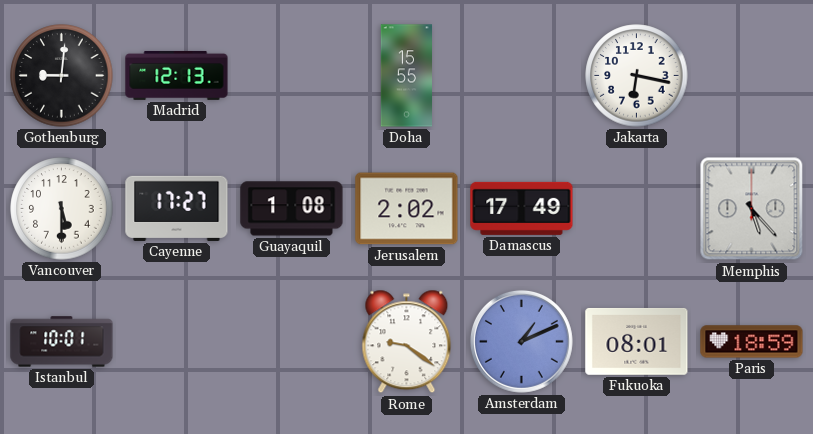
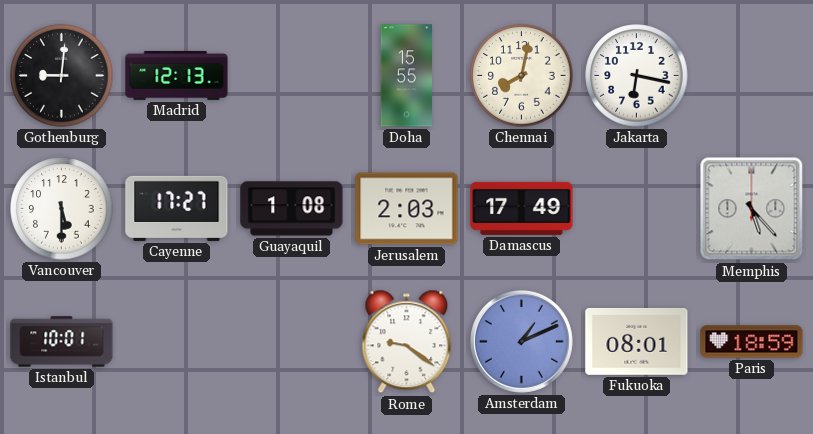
Chennai: none -> 8:02
Jerusalem: 2:02 -> 2:03
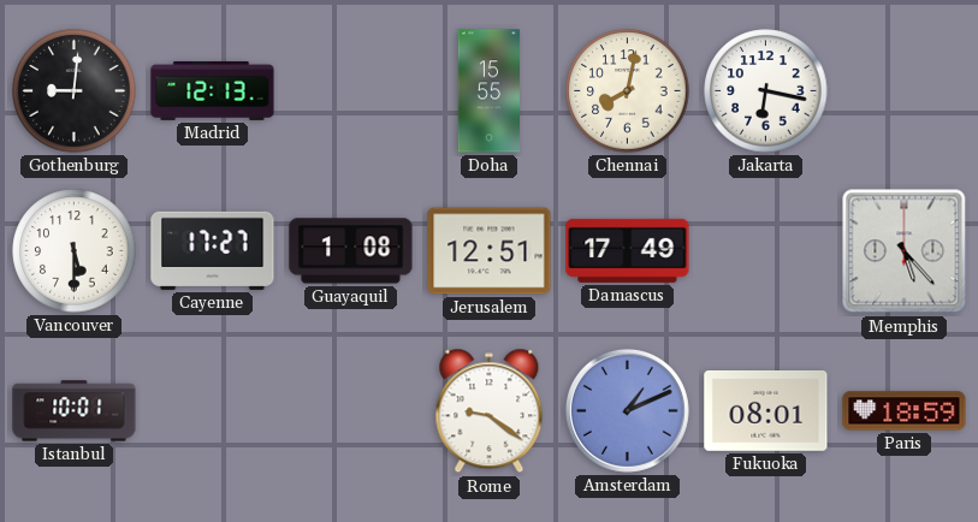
Jerusalem: 2:03 -> 12:51
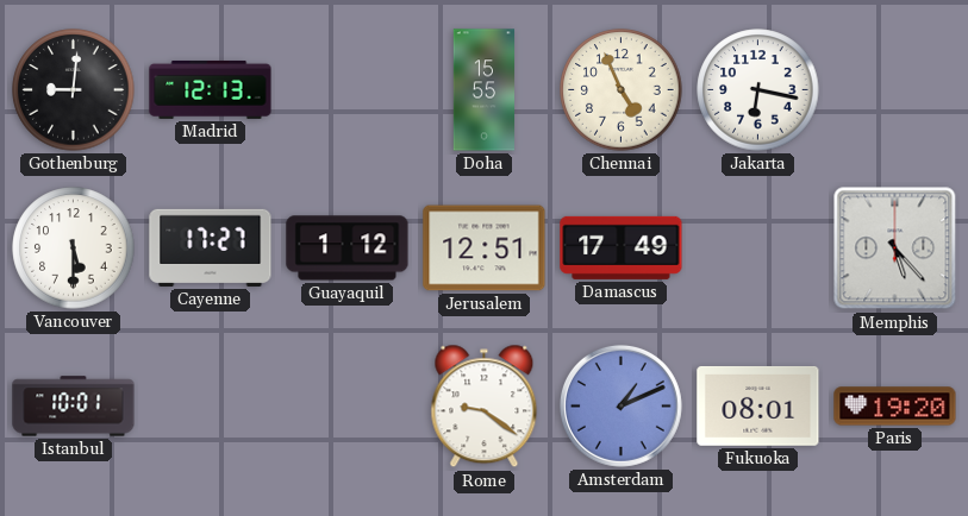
Chennai: 8:02 -> 4:56
Guayaquil: 1:08 -> 1:12
Paris: 18:59 -> 19:20
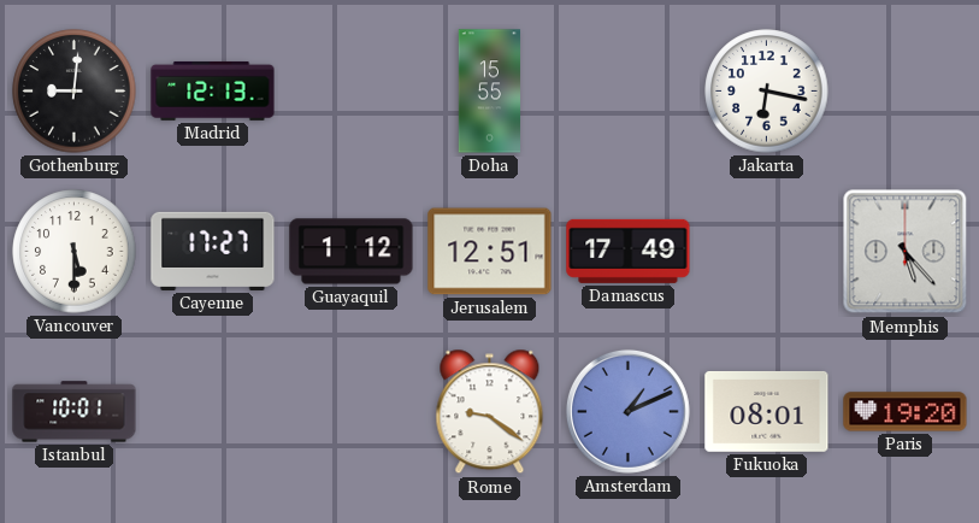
Chennai: 4:56 -> none
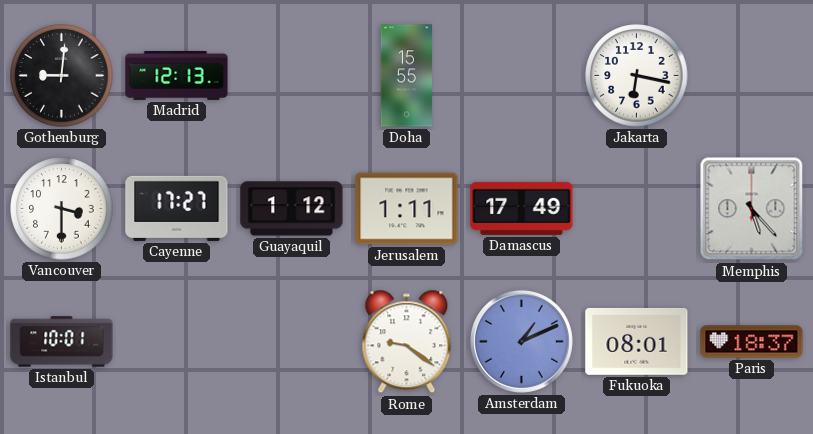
Vancouver: 5:30 -> 3:30
Jerusalem: 12:51 -> 1:11
Paris: 19:20 -> 18:37
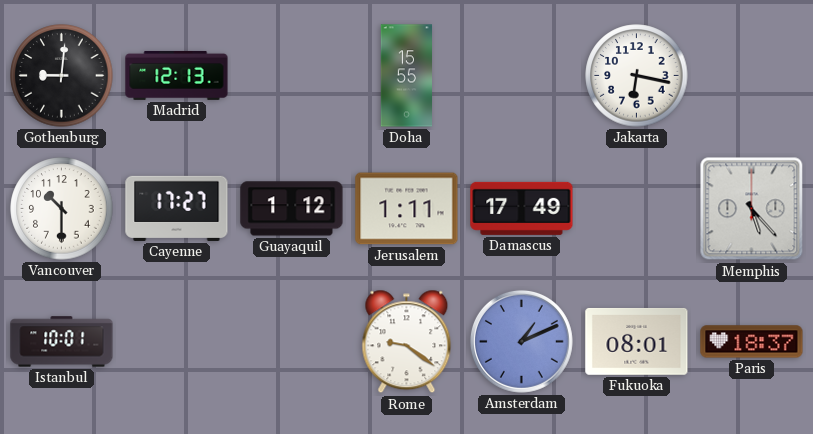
Vancouver: 3:30 -> 10:30
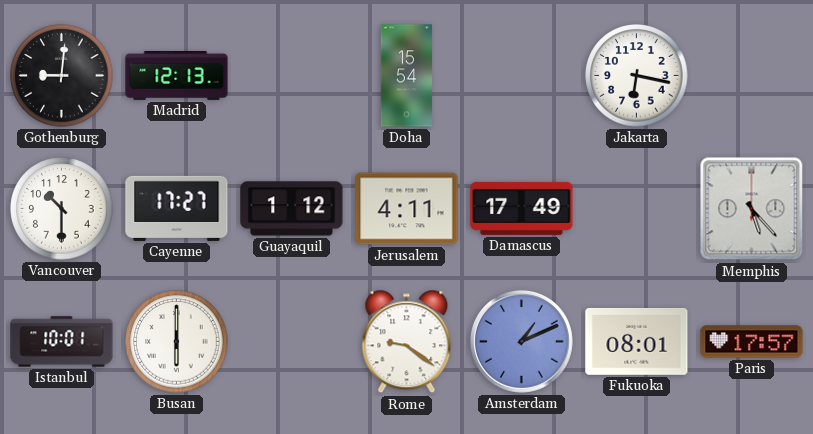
Doha: 15:55 -> 15:54
Jerusalem: 1:11 -> 4:11
Busan: none -> 6:00
Paris: 18:37 -> 17:57
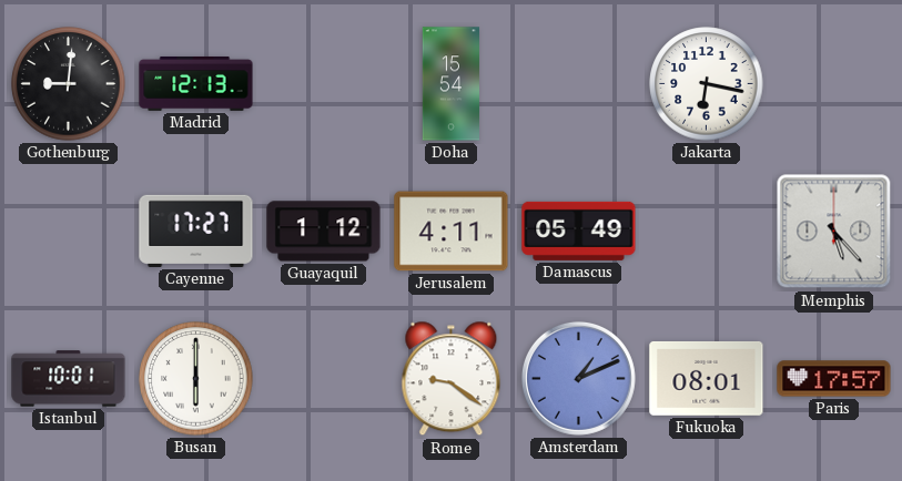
Vancouver: 10:30 -> none
Damascus: 17:49 -> 05:49
